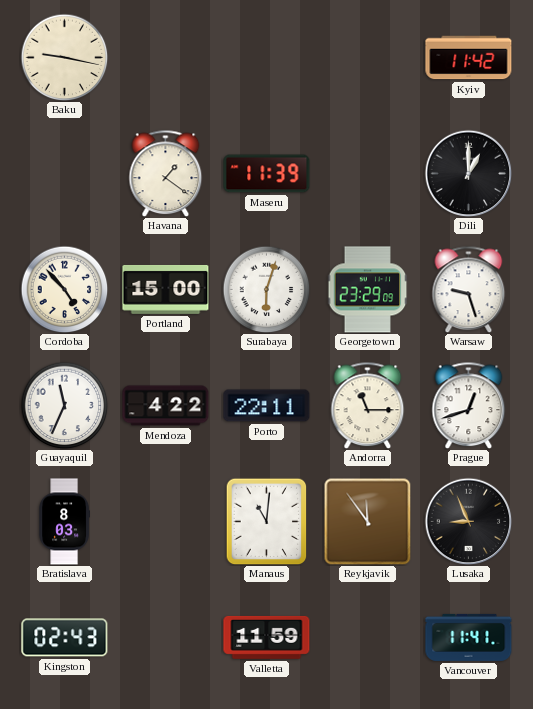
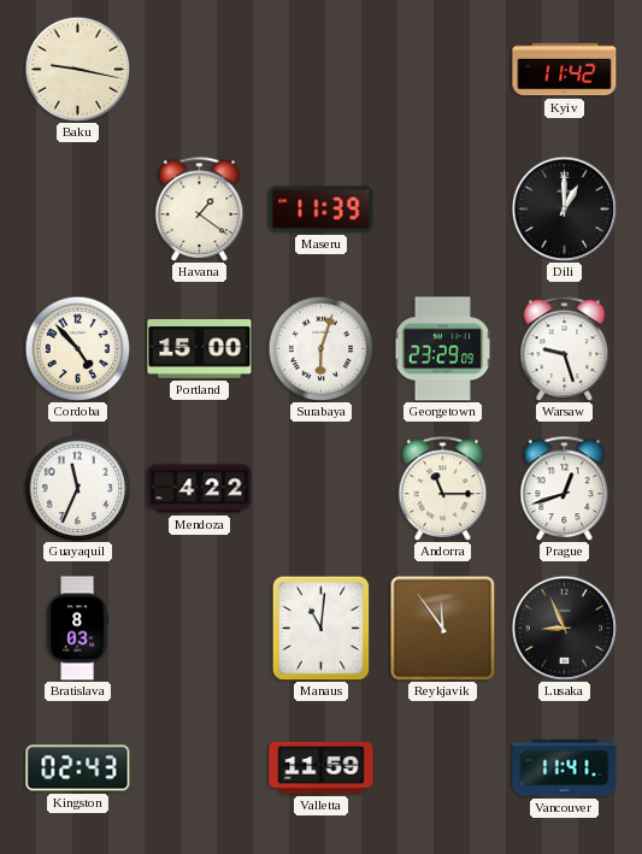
Porto: 22:11 -> none
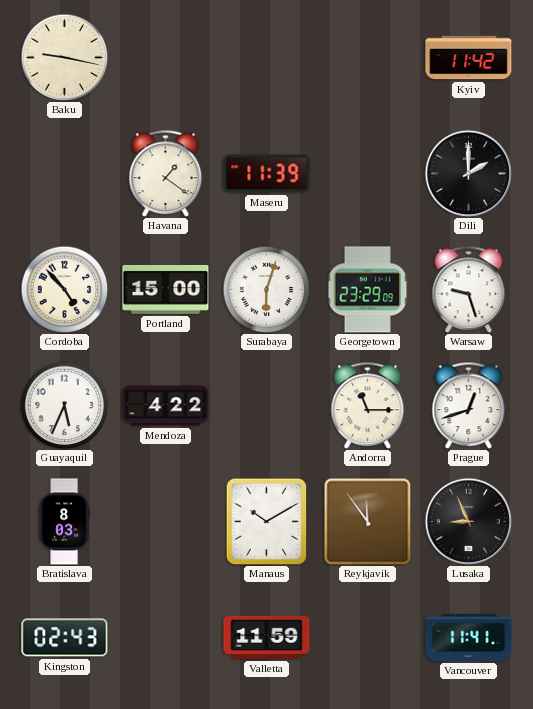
Dili: 1:00 -> 2:00
Guayaquil: 11:34 -> 5:34
Manaus: 11:01 -> 10:10
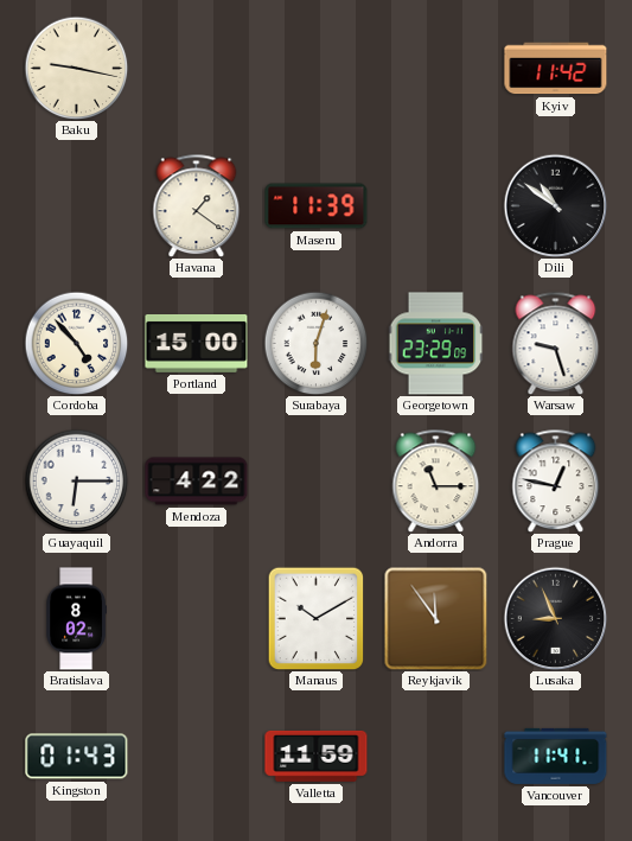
Dili: 2:00 -> 10:51
Guayaquil: 5:34 -> 6:15
Prague: 12:42 -> 12:47
Bratislava: 8:03 -> 8:02
Kingston: 02:43 -> 01:43
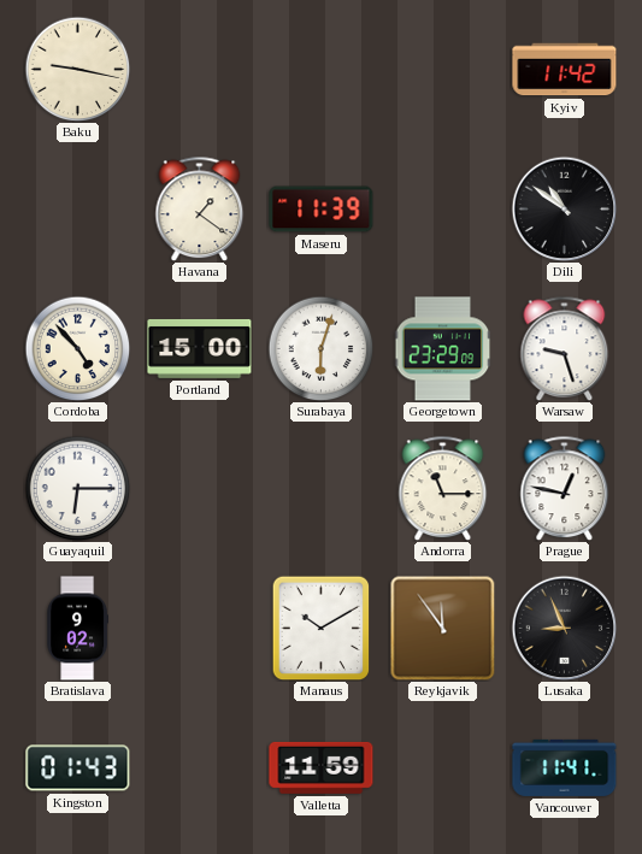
Mendoza: 4:22 -> none
Bratislava: 8:02 -> 9:02
